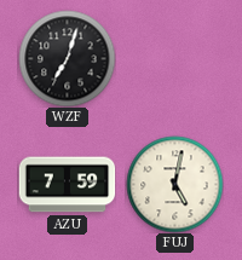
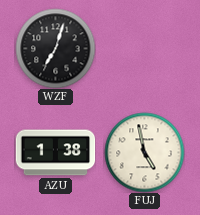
AZU: 7:59 -> 1:38
FUJ: 5:02 -> 4:58
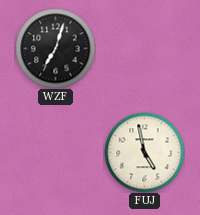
AZU: 1:38 -> none
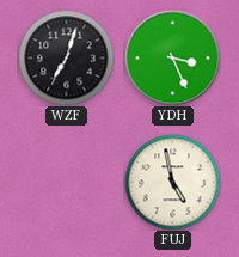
YDH: none -> 3:26
